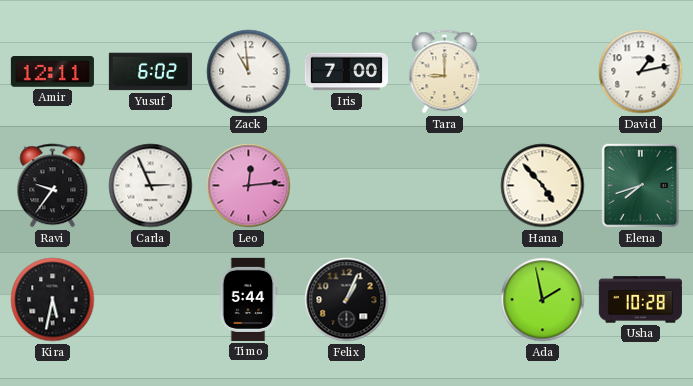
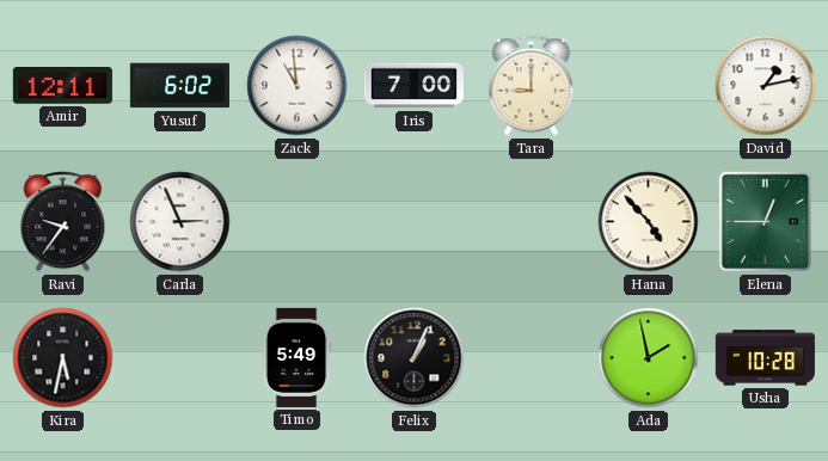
Leo: 12:14 -> none
Elena: 7:42 -> 12:45
Timo: 5:44 -> 5:49
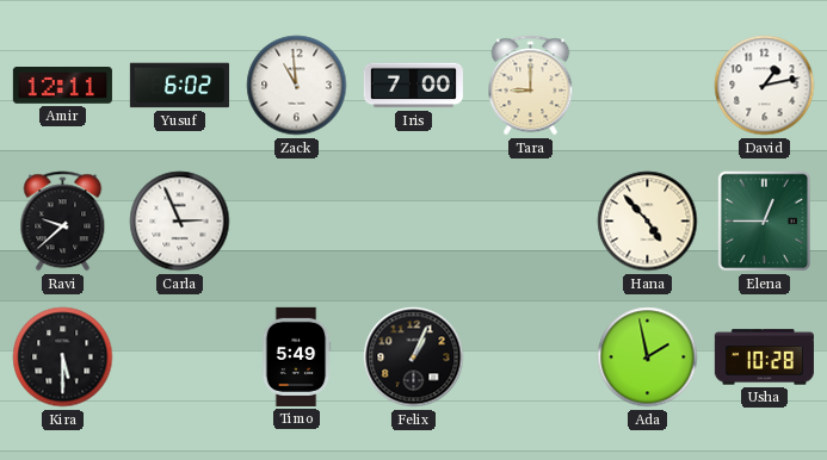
Ravi: 9:36 -> 9:38
Kira: 5:32 -> 5:30
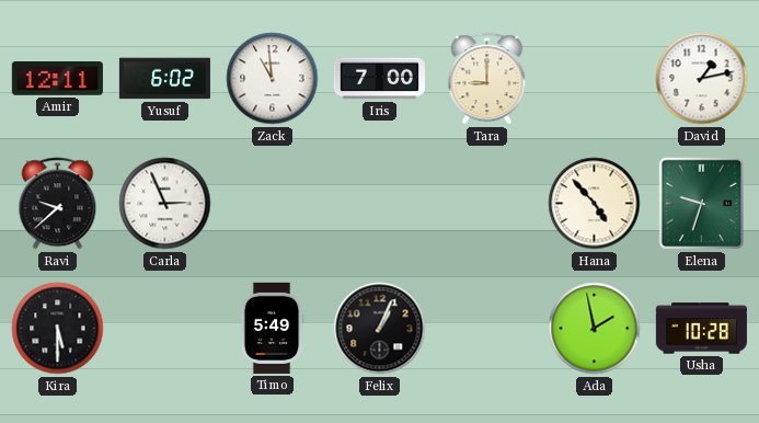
Elena: 12:45 -> 9:33
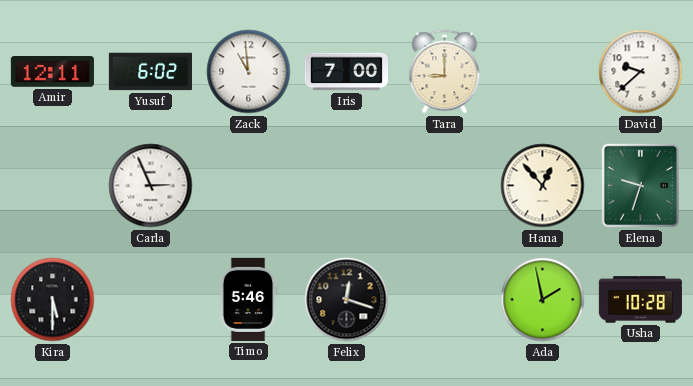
David: 1:13 -> 9:38
Ravi: 9:38 -> none
Hana: 4:53 -> 12:53
Timo: 5:49 -> 5:46
Felix: 1:04 -> 12:18
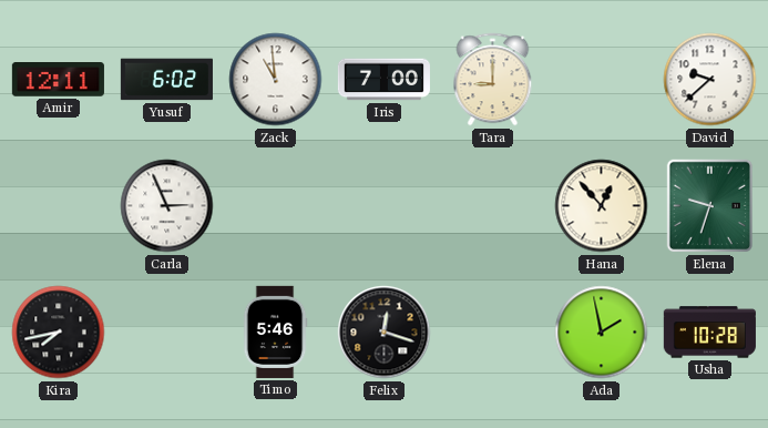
Kira: 5:30 -> 7:43
